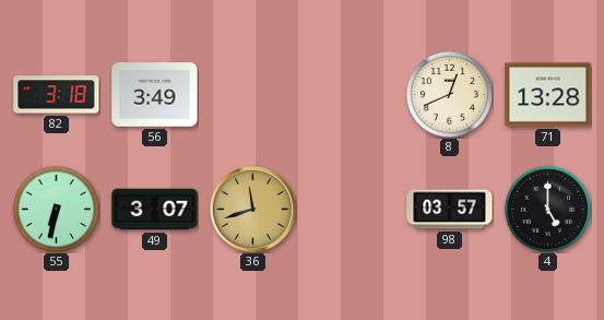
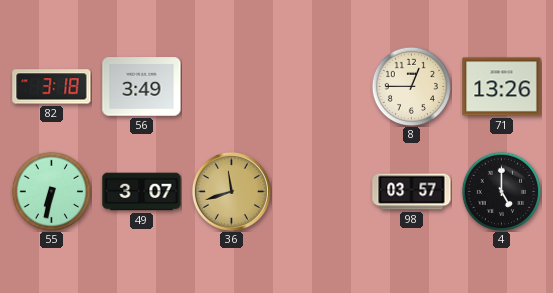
8: 12:41 -> 12:45
71: 13:28 -> 13:26
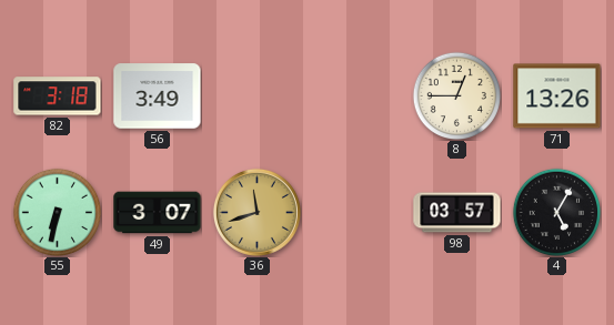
4: 5:00 -> 5:05
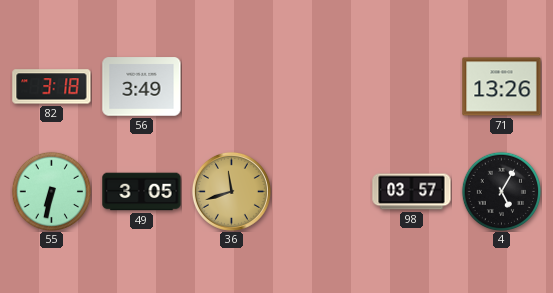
8: 12:45 -> none
49: 3:07 -> 3:05
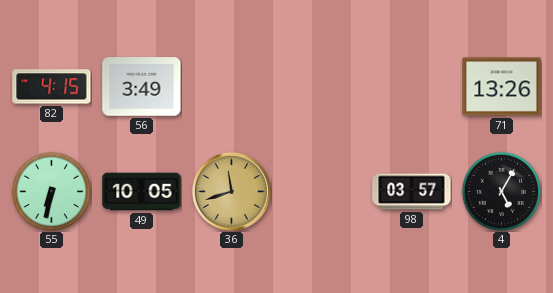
82: 3:18 -> 4:15
49: 3:05 -> 10:05
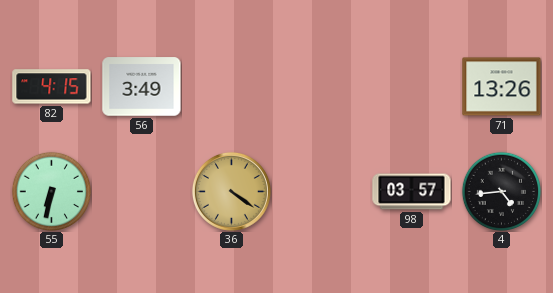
49: 10:05 -> none
36: 11:42 -> 4:21
4: 5:05 -> 4:44
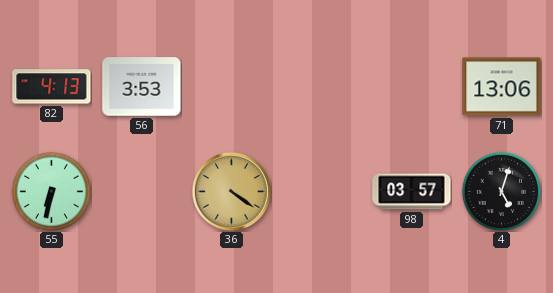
82: 4:15 -> 4:13
56: 3:49 -> 3:53
71: 13:26 -> 13:06
4: 4:44 -> 5:03
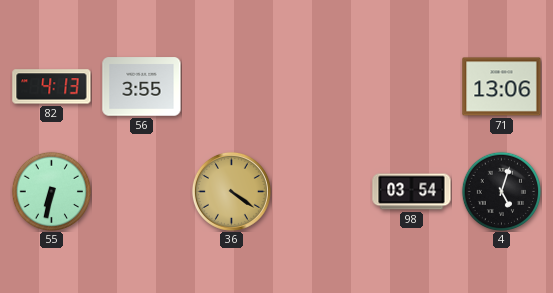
56: 3:53 -> 3:55
98: 03:57 -> 03:54
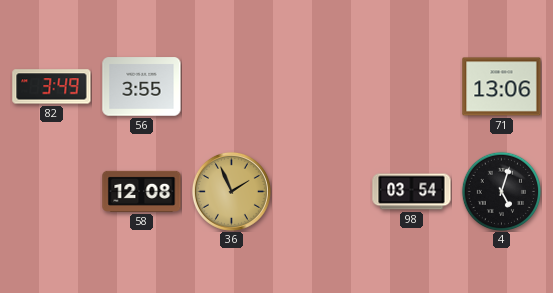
82: 4:13 -> 3:49
55: 6:32 -> none
58: none -> 12:08
36: 4:21 -> 1:56
